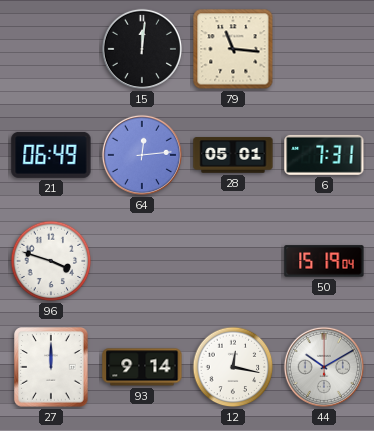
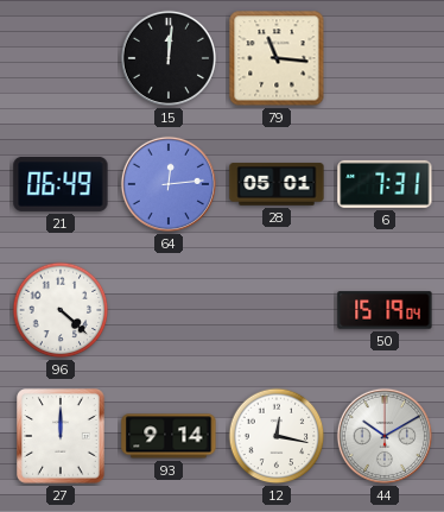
96: 3:48 -> 4:22
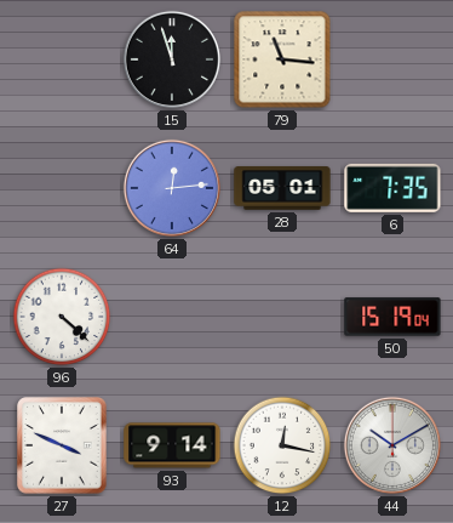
15: 12:01 -> 11:57
21: 06:49 -> none
6: 7:31 -> 7:35
27: 12:00 -> 3:49
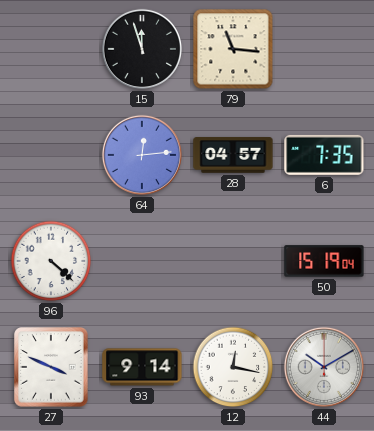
28: 05:01 -> 04:57
